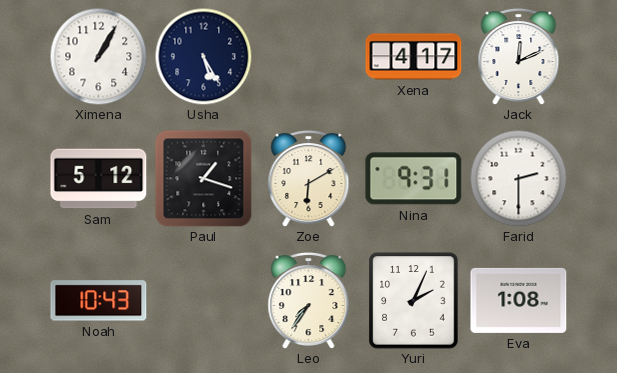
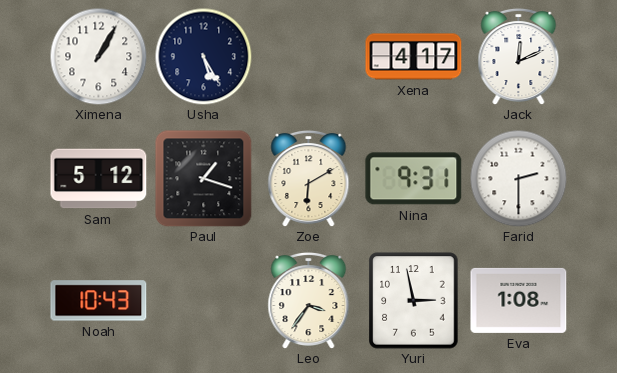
Leo: 7:36 -> 3:36
Yuri: 2:04 -> 2:58
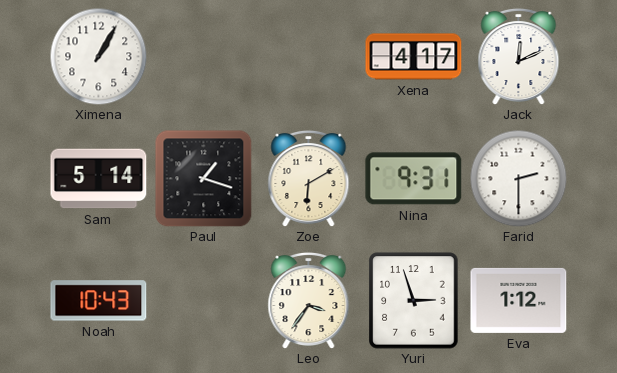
Usha: 5:25 -> none
Sam: 5:12 -> 5:14
Yuri: 2:58 -> 2:57
Eva: 1:08 -> 1:12
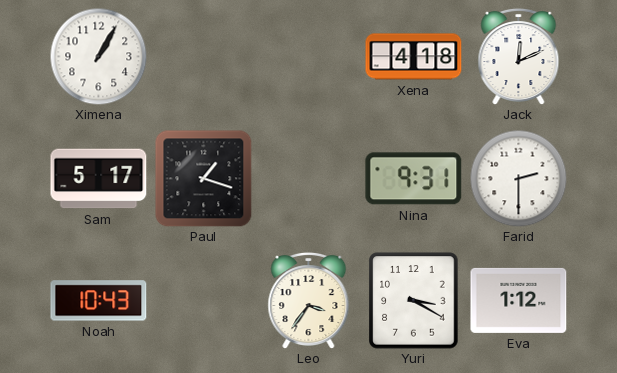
Xena: 4:17 -> 4:18
Sam: 5:14 -> 5:17
Zoe: 6:10 -> none
Yuri: 2:57 -> 3:20
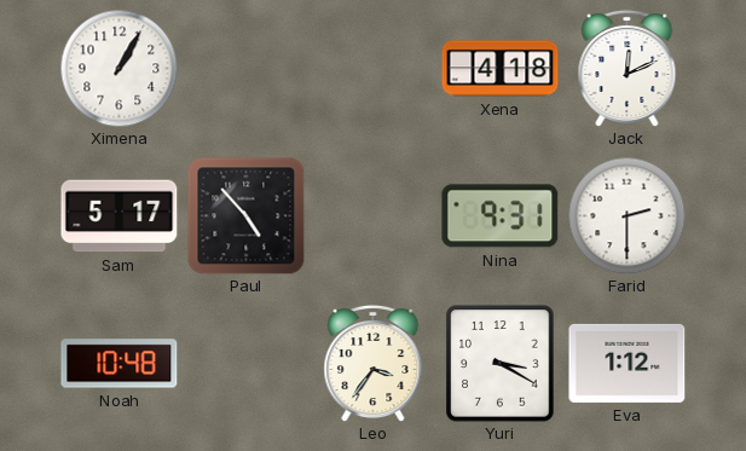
Paul: 1:18 -> 4:53
Noah: 10:43 -> 10:48
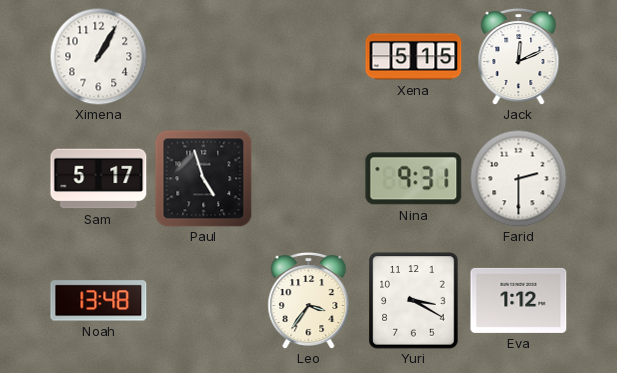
Xena: 4:18 -> 5:15
Paul: 4:53 -> 4:57
Noah: 10:48 -> 13:48
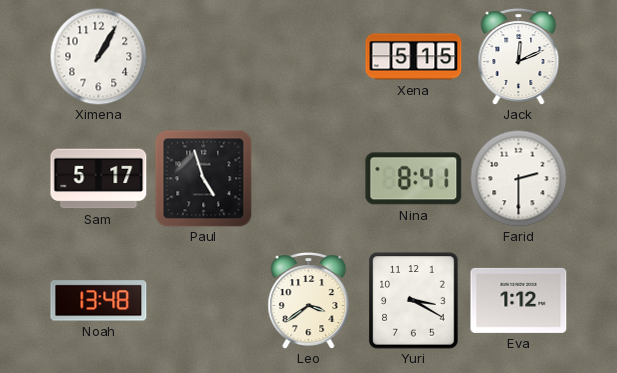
Nina: 9:31 -> 8:41
Leo: 3:36 -> 3:39
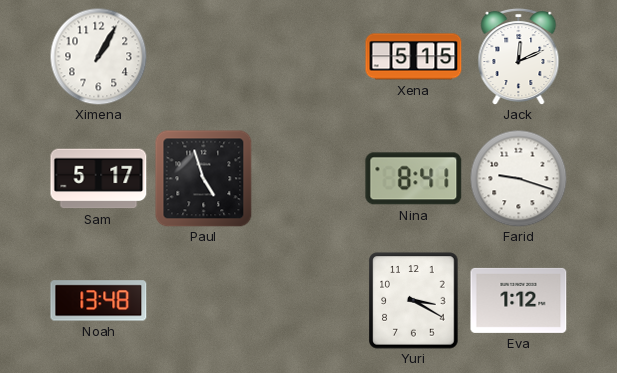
Farid: 2:30 -> 9:18
Leo: 3:39 -> none
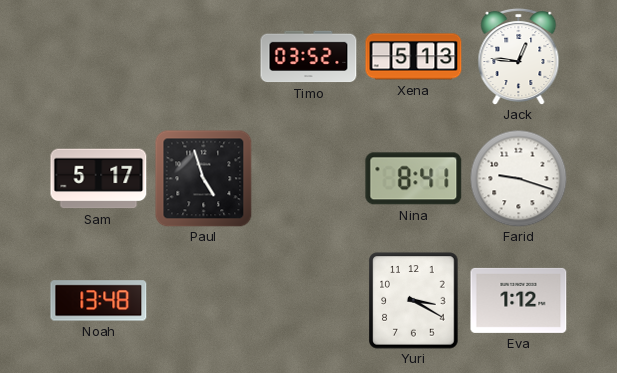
Ximena: 1:05 -> none
Timo: none -> 03:52
Xena: 5:15 -> 5:13
Jack: 12:11 -> 12:46
